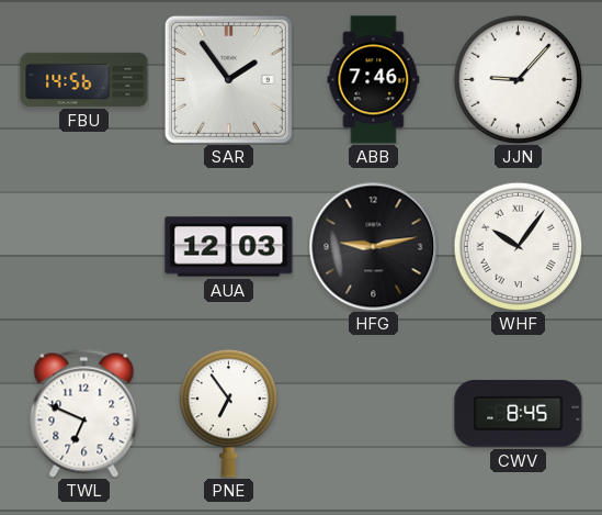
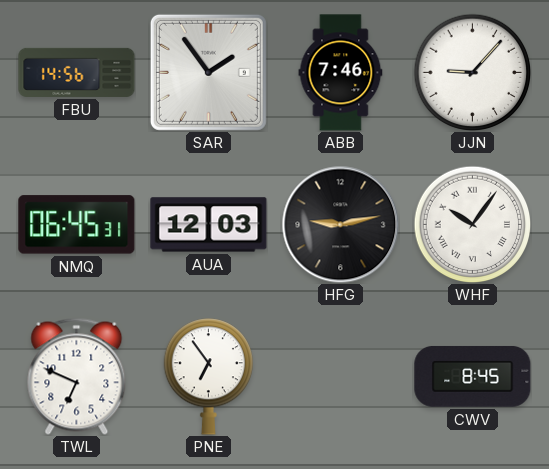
NMQ: none -> 06:45
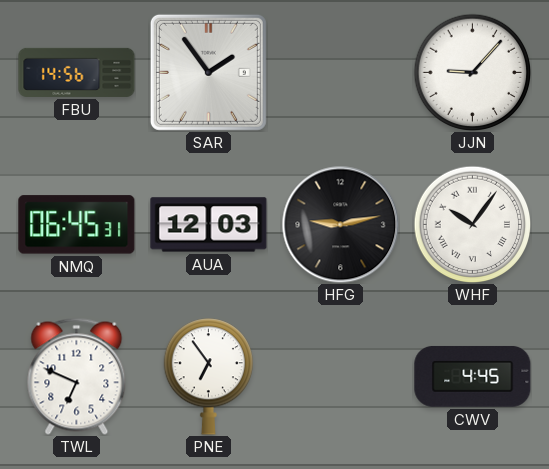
ABB: 7:46 -> none
CWV: 8:45 -> 4:45
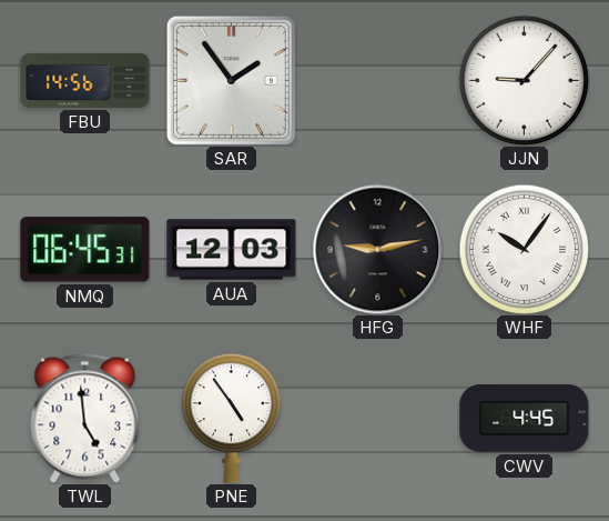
TWL: 6:49 -> 4:59
PNE: 6:54 -> 4:54
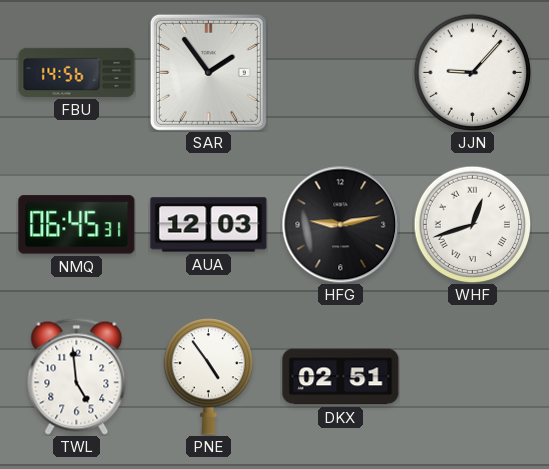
WHF: 10:06 -> 12:42
DKX: none -> 02:51
CWV: 4:45 -> none
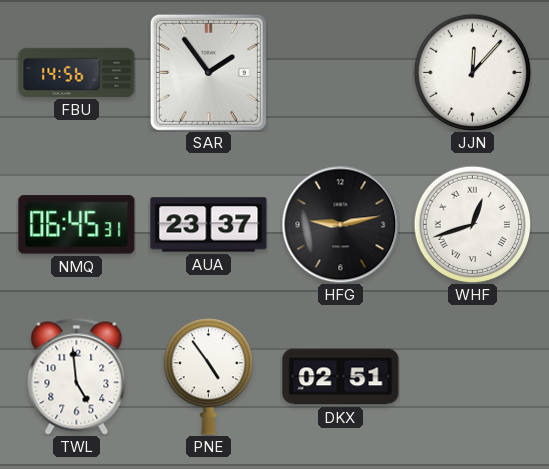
JJN: 9:07 -> 12:07
AUA: 12:03 -> 23:37
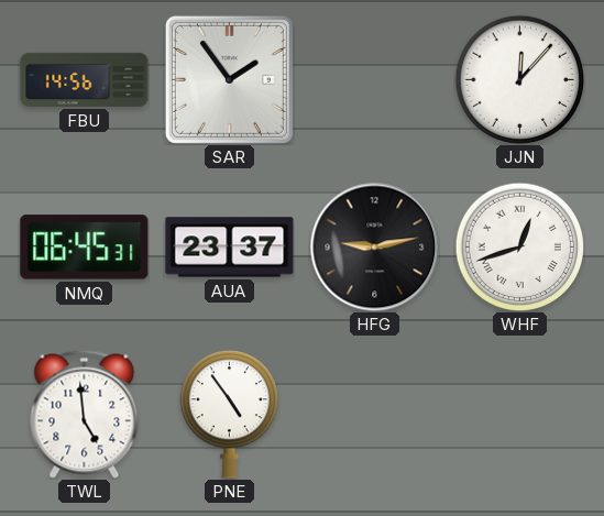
DKX: 02:51 -> none
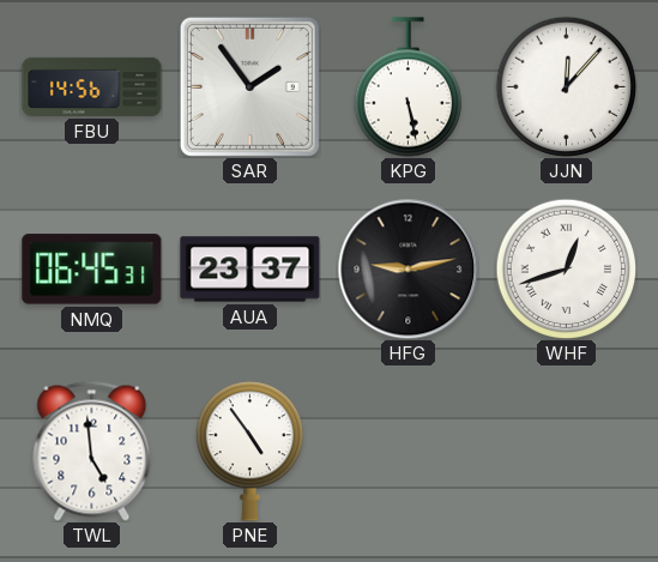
KPG: none -> 5:28
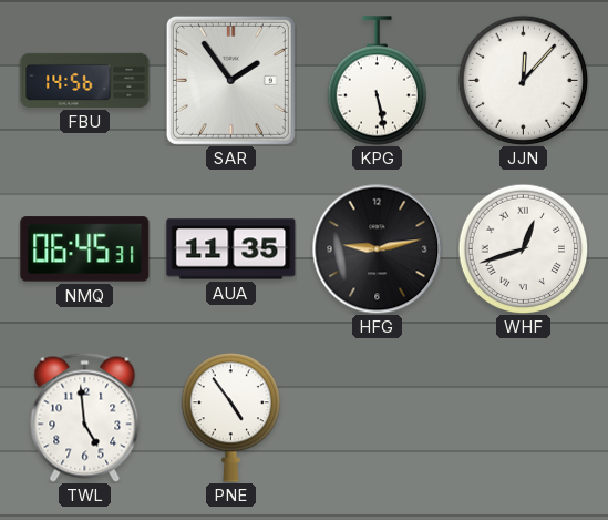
AUA: 23:37 -> 11:35
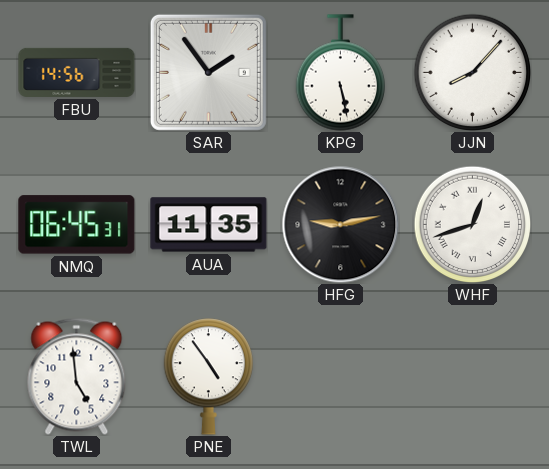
JJN: 12:07 -> 8:07
